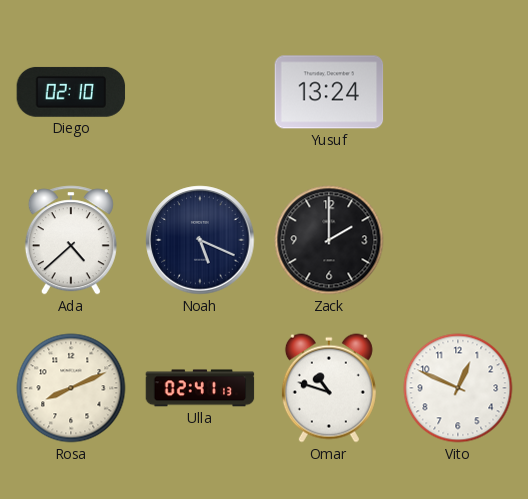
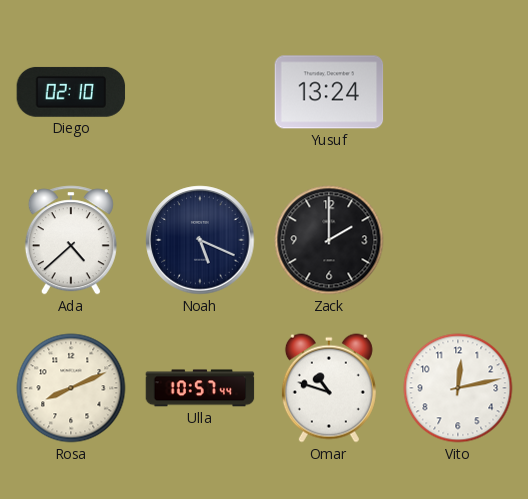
Ulla: 02:41 -> 10:57
Vito: 12:49 -> 12:13
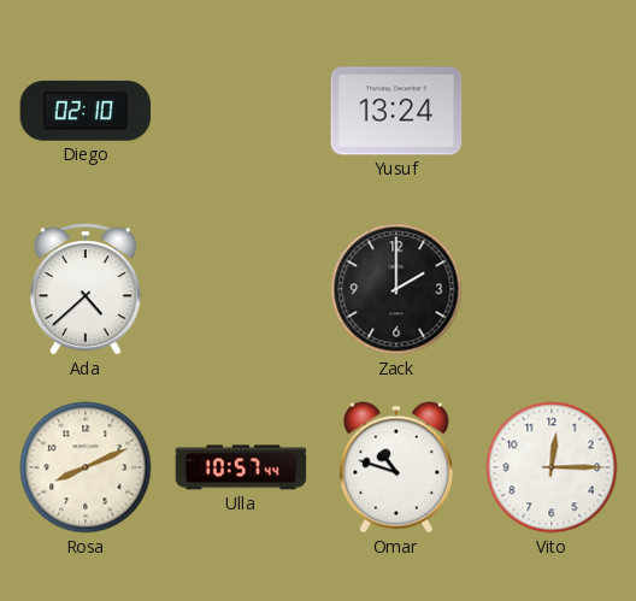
Noah: 5:19 -> none
Vito: 12:13 -> 12:15
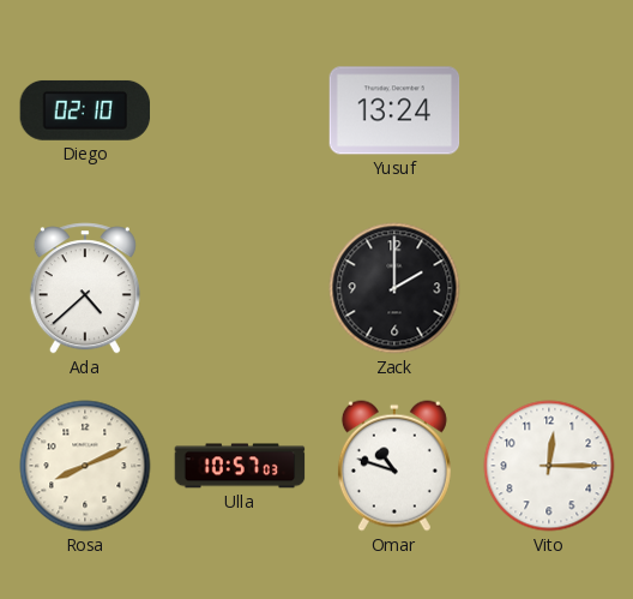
Ulla: 10:57:44 -> 10:57:03
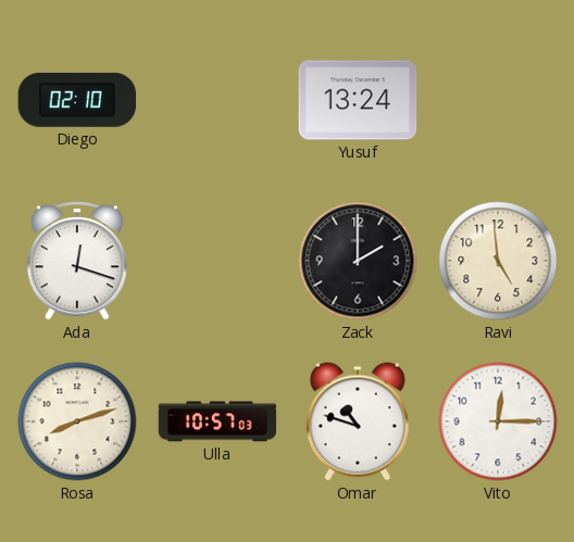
Ada: 4:38 -> 12:18
Ravi: none -> 4:59
Rosa: 8:11 -> 8:12
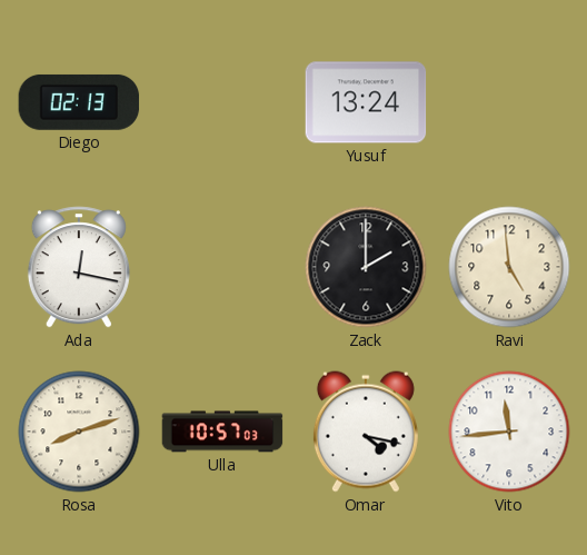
Diego: 02:10 -> 02:13
Ada: 12:18 -> 12:17
Omar: 10:48 -> 4:17
Vito: 12:15 -> 11:44
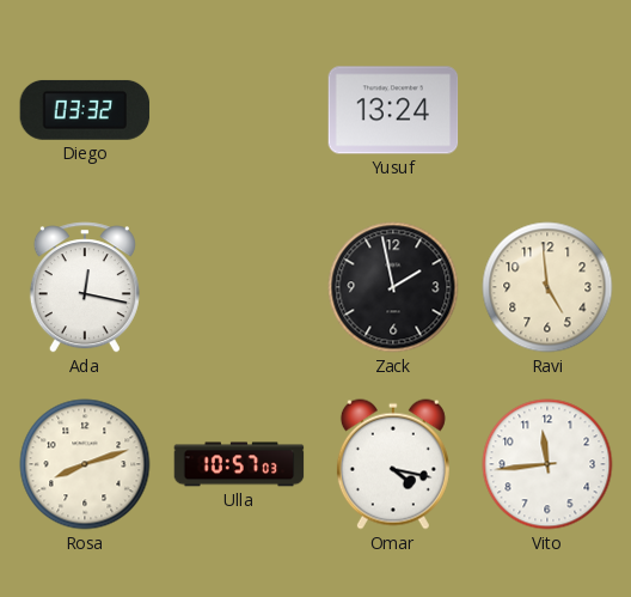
Diego: 02:13 -> 03:32
Zack: 2:00 -> 1:58
